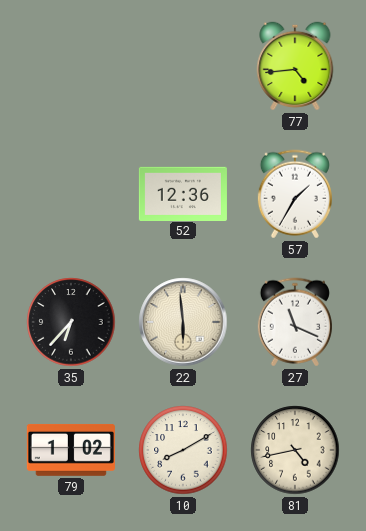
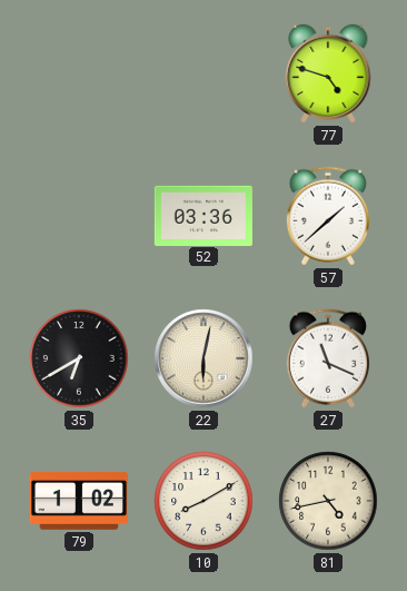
77: 4:44 -> 4:48
52: 12:36 -> 03:36
57: 1:35 -> 1:38
35: 6:37 -> 6:40
22: 5:59 -> 6:02
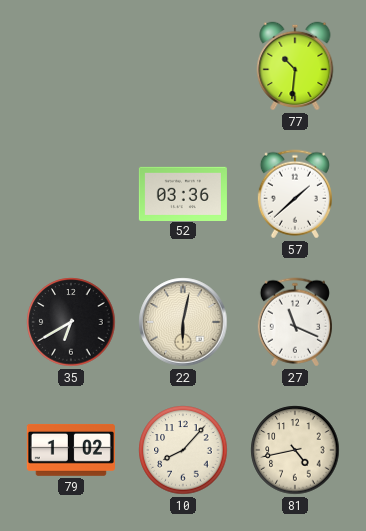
77: 4:48 -> 10:31
10: 8:10 -> 8:07
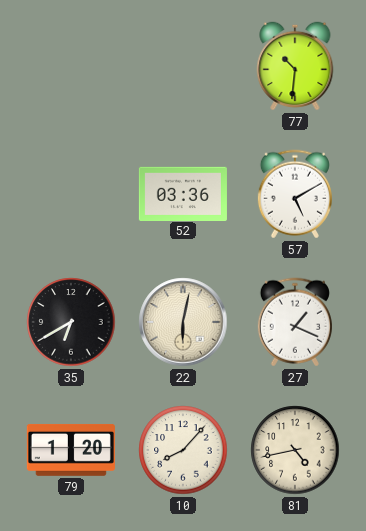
57: 1:38 -> 5:10
27: 11:19 -> 1:19
79: 1:02 -> 1:20
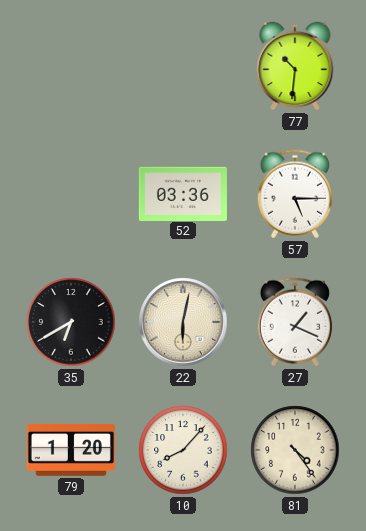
57: 5:10 -> 5:15
81: 4:43 -> 4:24
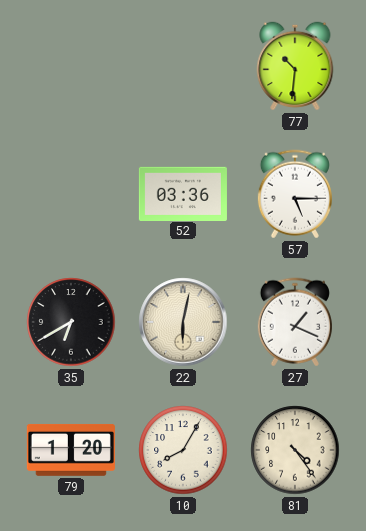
10: 8:07 -> 8:05
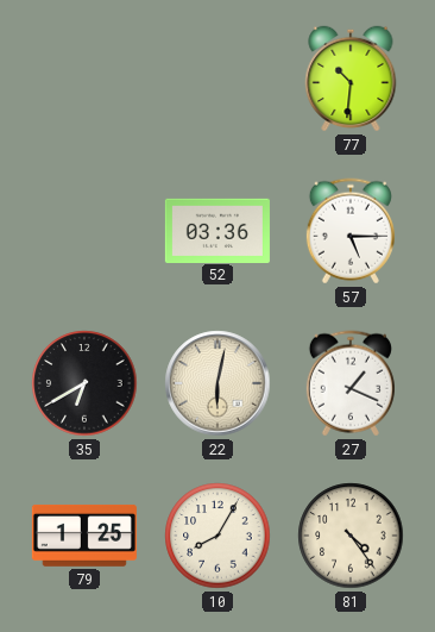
79: 1:20 -> 1:25
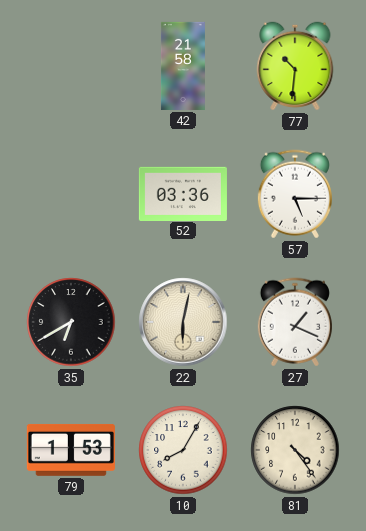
42: none -> 21:58
79: 1:25 -> 1:53
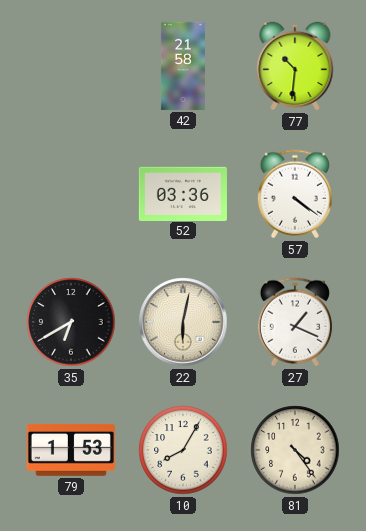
57: 5:15 -> 4:21
